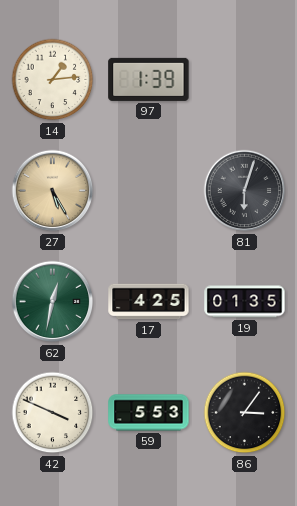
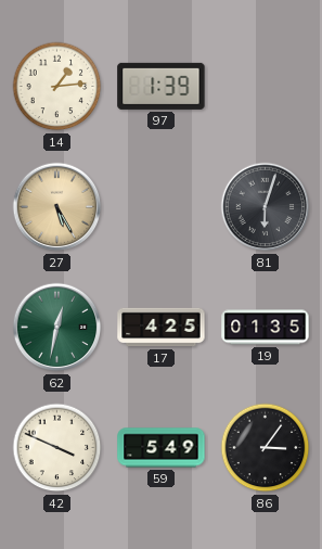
59: 5:53 -> 5:49
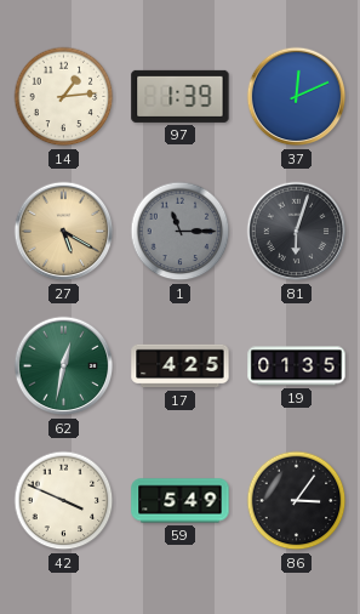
37: none -> 12:11
27: 5:25 -> 5:20
1: none -> 11:15
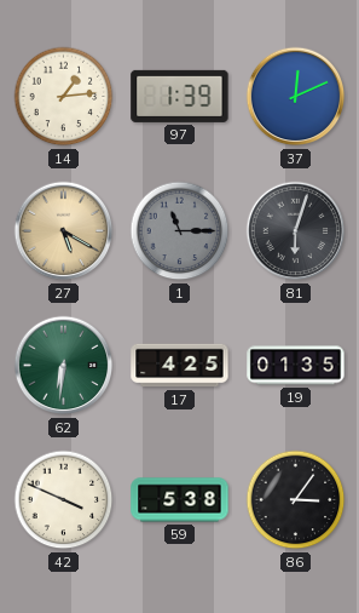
62: 12:32 -> 6:31
59: 5:49 -> 5:38
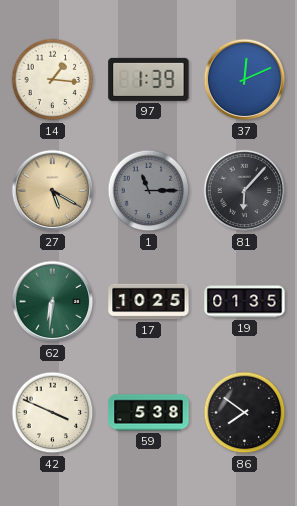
14: 1:14 -> 1:16
81: 6:03 -> 6:07
17: 4:25 -> 10:25
86: 3:06 -> 7:51
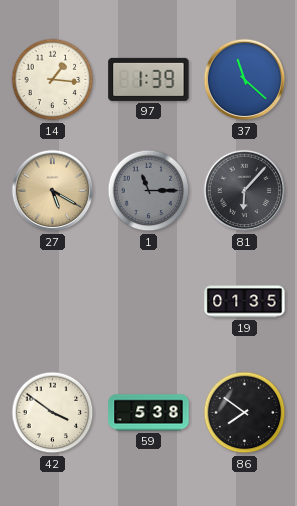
37: 12:11 -> 11:22
62: 6:31 -> none
17: 10:25 -> none
42: 3:49 -> 3:51
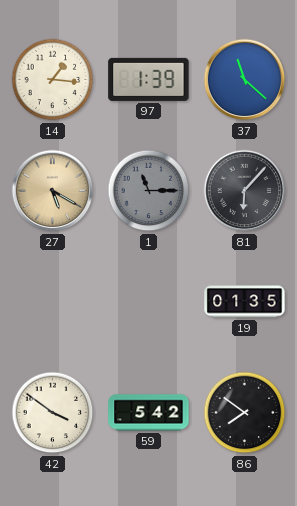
59: 5:38 -> 5:42
